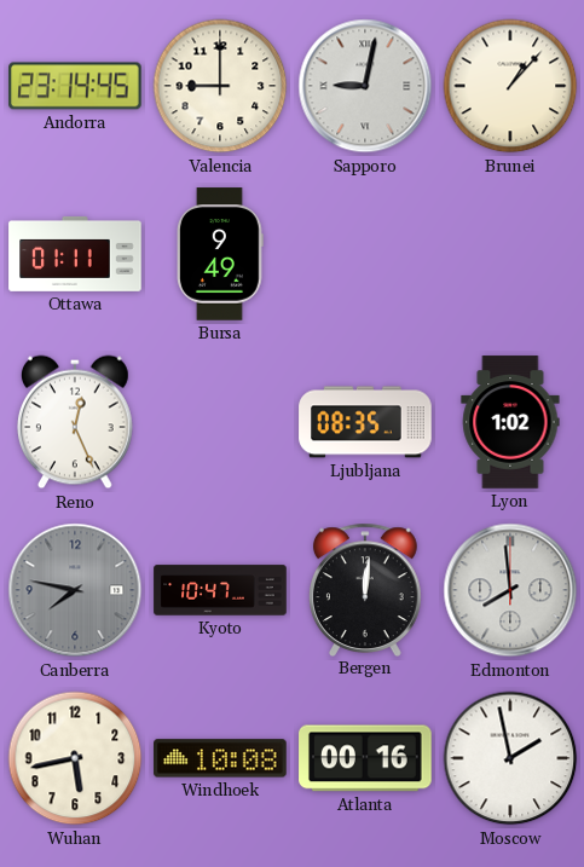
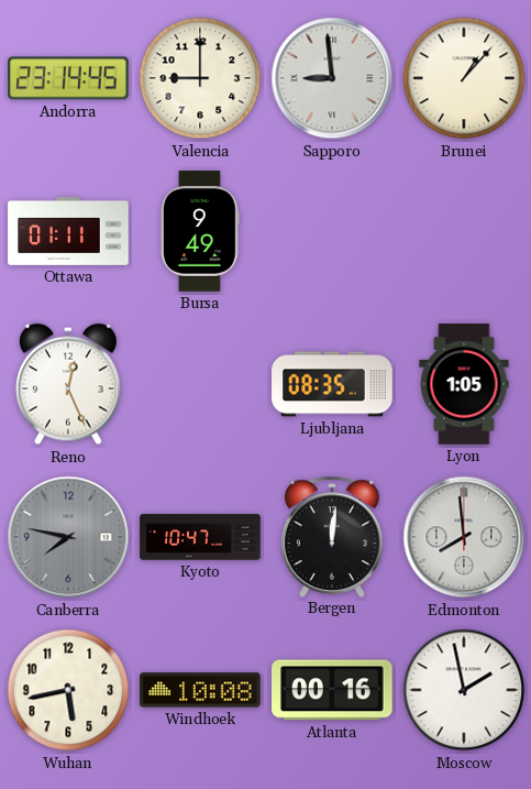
Sapporo: 9:02 -> 8:59
Lyon: 1:02 -> 1:05
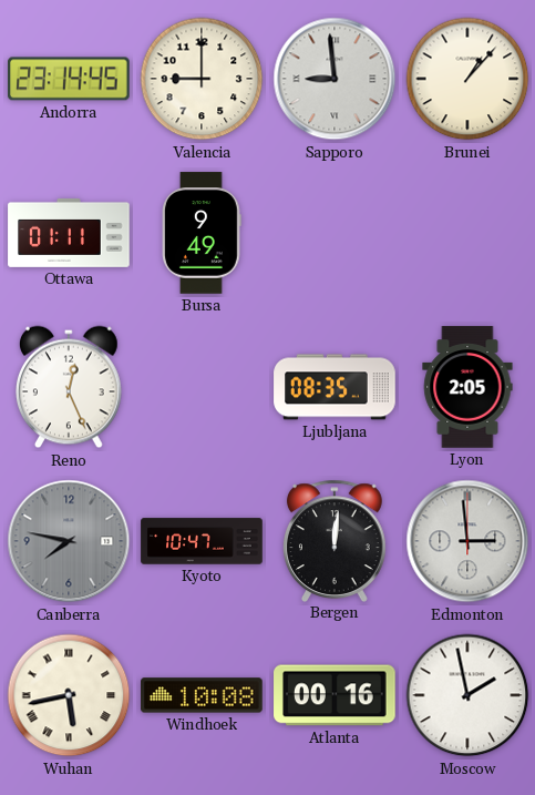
Lyon: 1:05 -> 2:05
Edmonton: 7:59 -> 2:59
Wuhan numerals: Arabic -> Roman
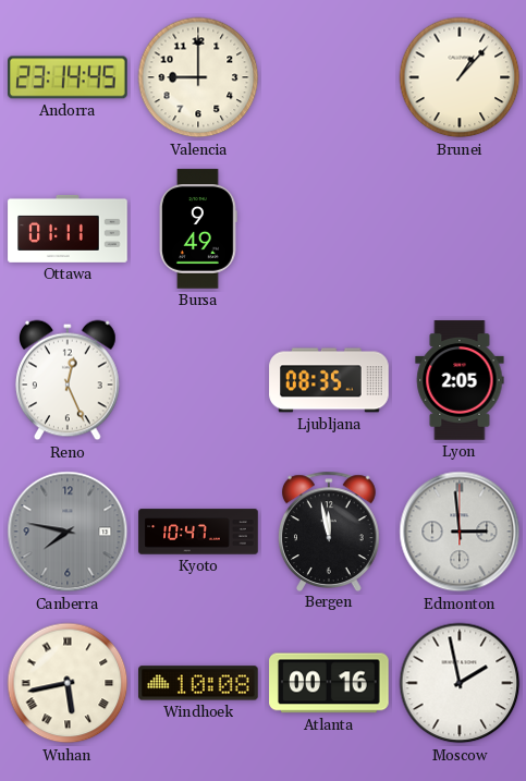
Sapporo: 8:59 -> none
Bergen: 12:01 -> 11:58
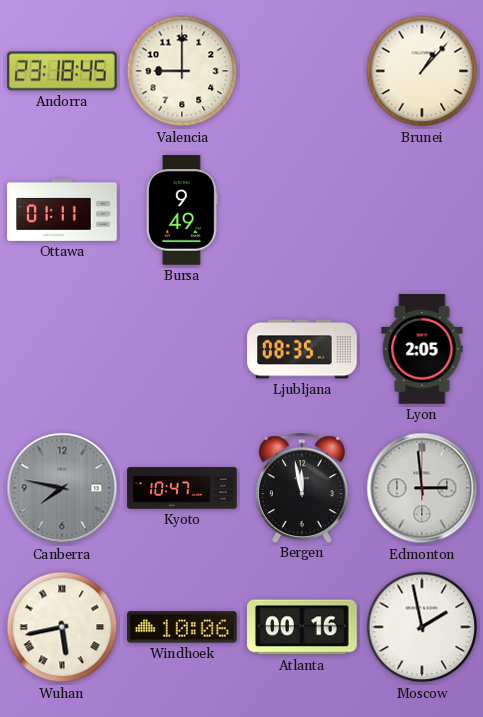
Andorra: 23:14 -> 23:18
Reno: 12:26 -> none
Windhoek: 10:08 -> 10:06
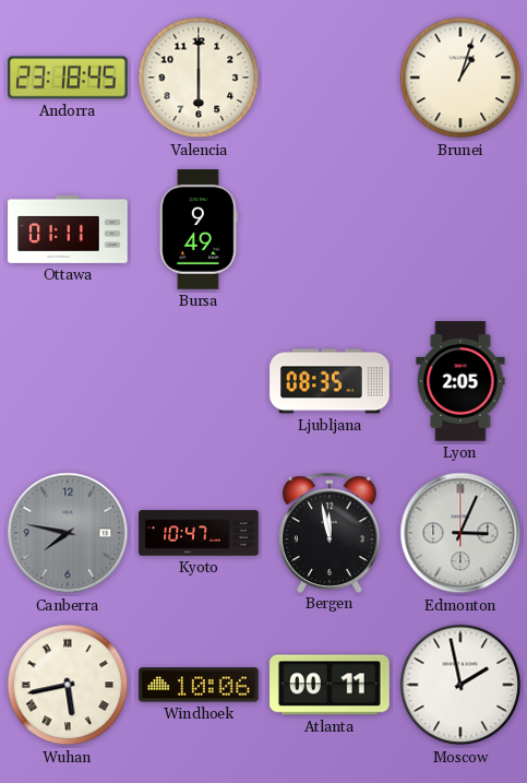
Valencia: 9:00 -> 6:00
Brunei: 1:07 -> 1:03
Edmonton: 2:59 -> 3:04
Atlanta: 00:16 -> 00:11
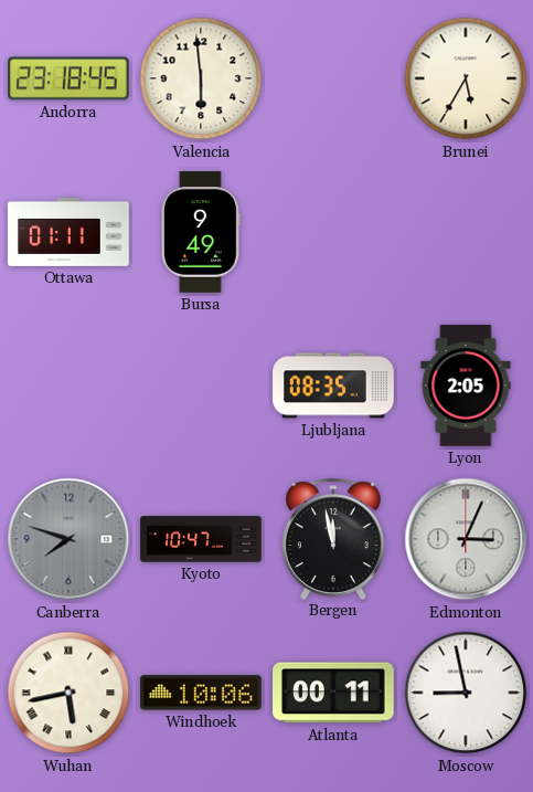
Valencia: 6:00 -> 5:59
Brunei: 1:03 -> 5:35
Canberra: 7:47 -> 7:48
Moscow: 1:58 -> 8:58
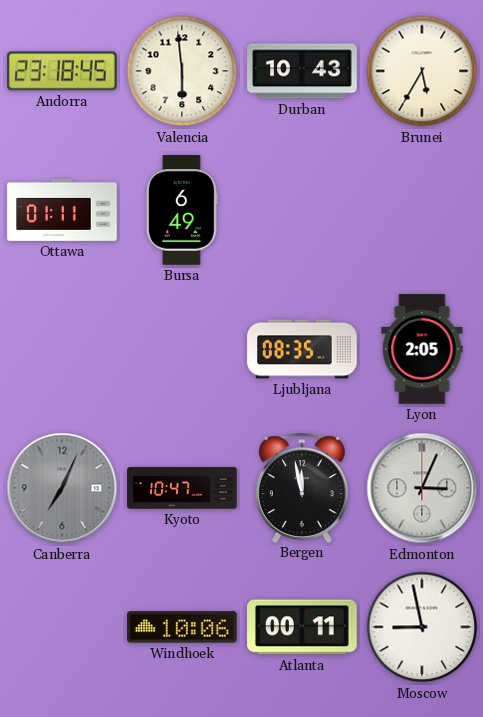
Durban: none -> 10:43
Bursa: 9:49 -> 6:49
Canberra: 7:48 -> 7:04
Wuhan: 5:43 -> none
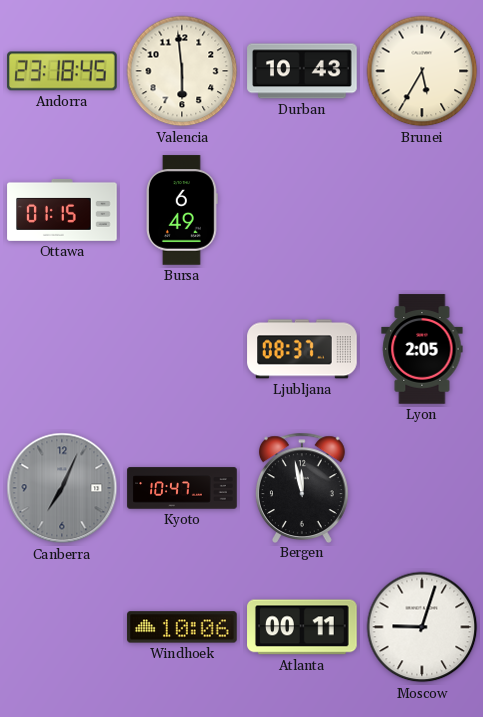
Ottawa: 01:11 -> 01:15
Ljubljana: 08:35 -> 08:37
Edmonton: 3:04 -> none
Moscow: 8:58 -> 9:03
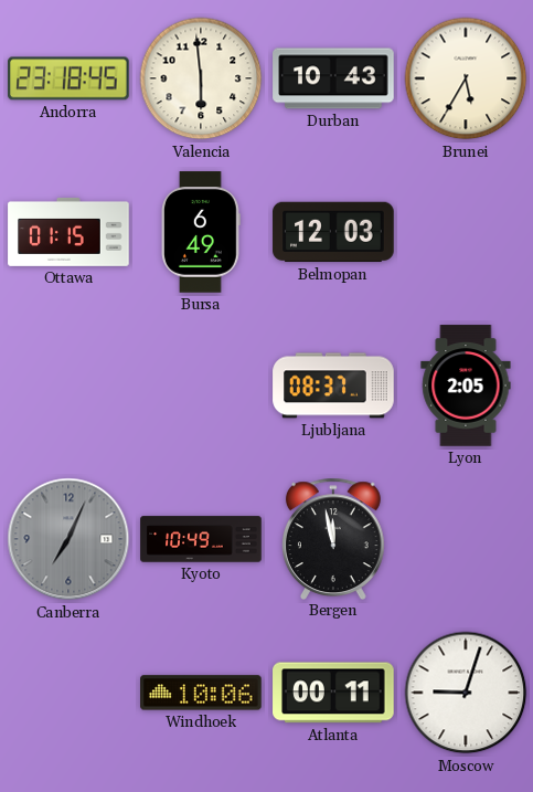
Belmopan: none -> 12:03
Kyoto: 10:47 -> 10:49
